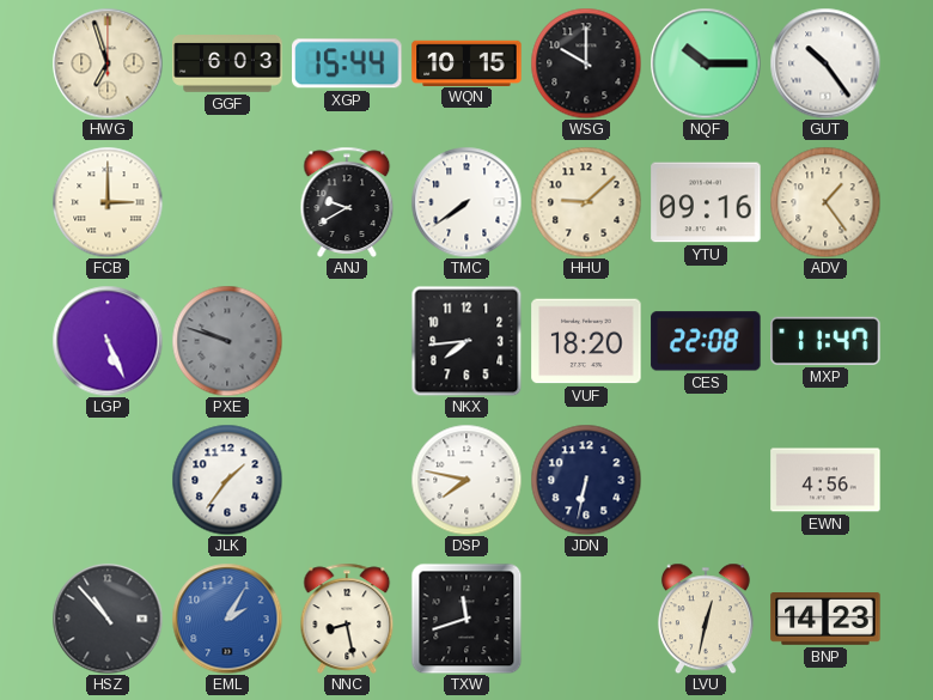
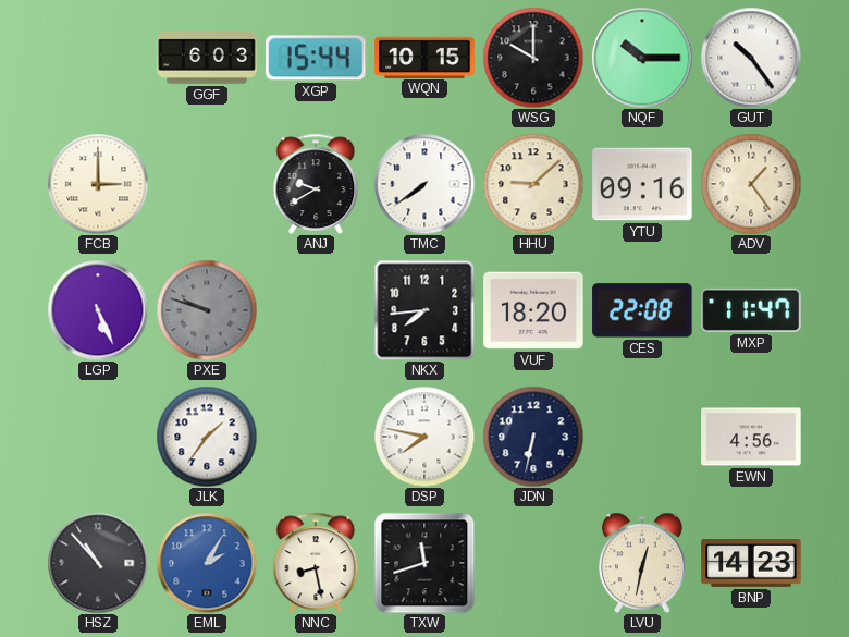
HWG: 6:57 -> none
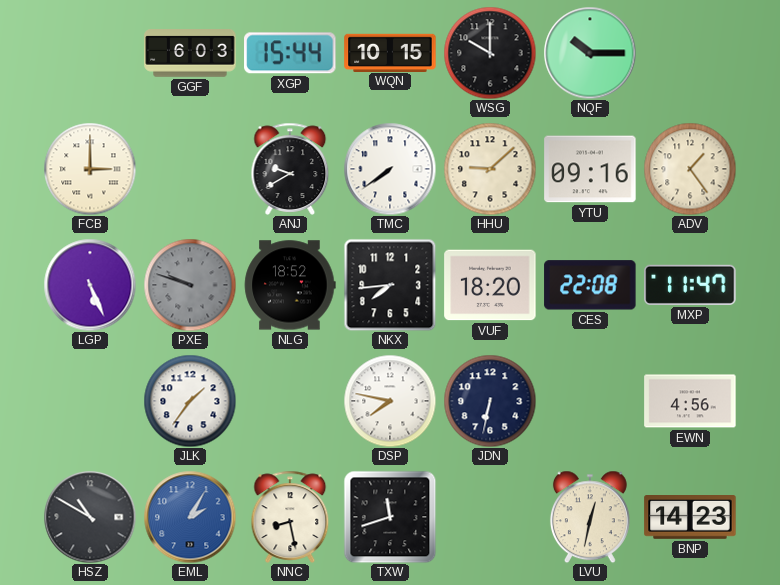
GUT: 10:24 -> none
NLG: none -> 18:52
HSZ: 10:53 -> 10:50
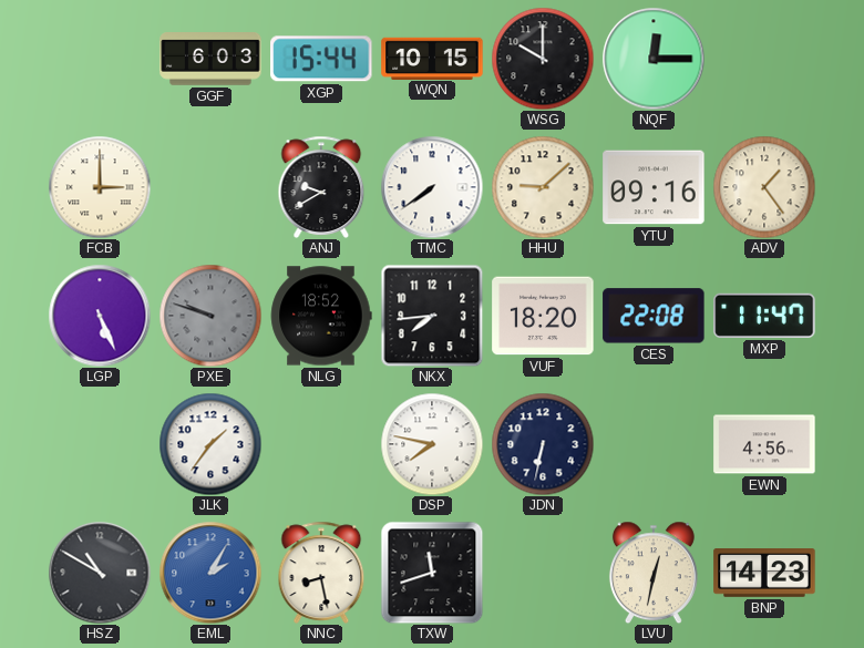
NQF: 10:15 -> 12:15
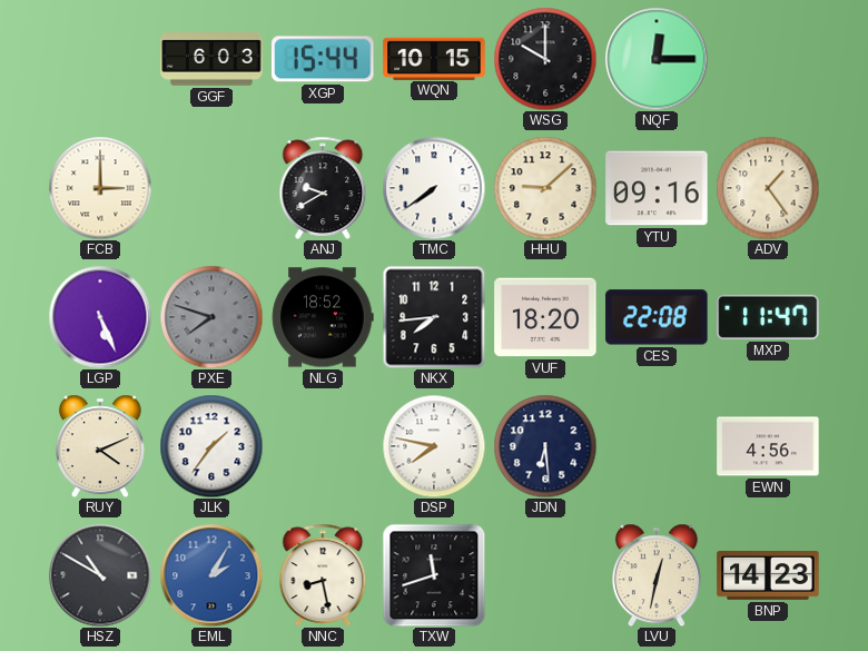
PXE: 9:48 -> 7:48
RUY: none -> 4:11
JDN: 6:32 -> 6:29
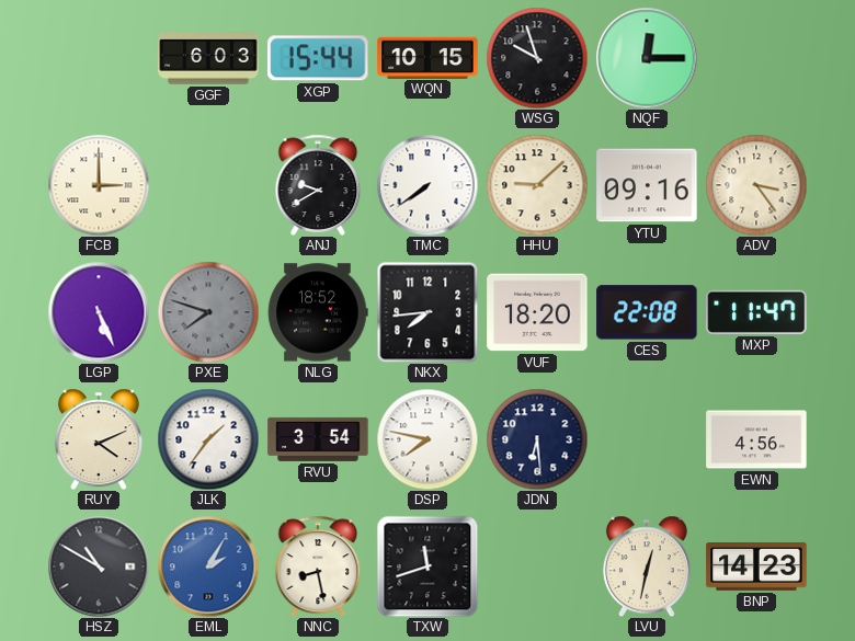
WSG: 10:00 -> 9:57
ADV: 1:24 -> 3:24
RVU: none -> 3:54
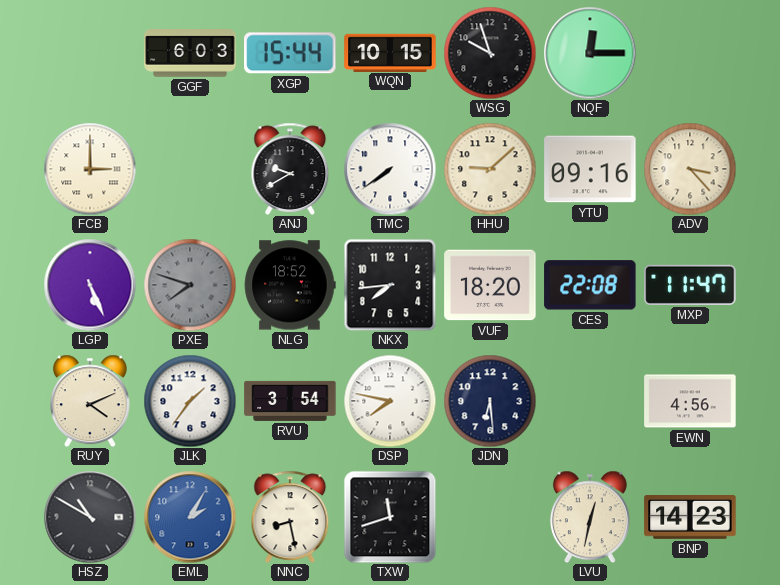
ADV: 3:24 -> 3:23
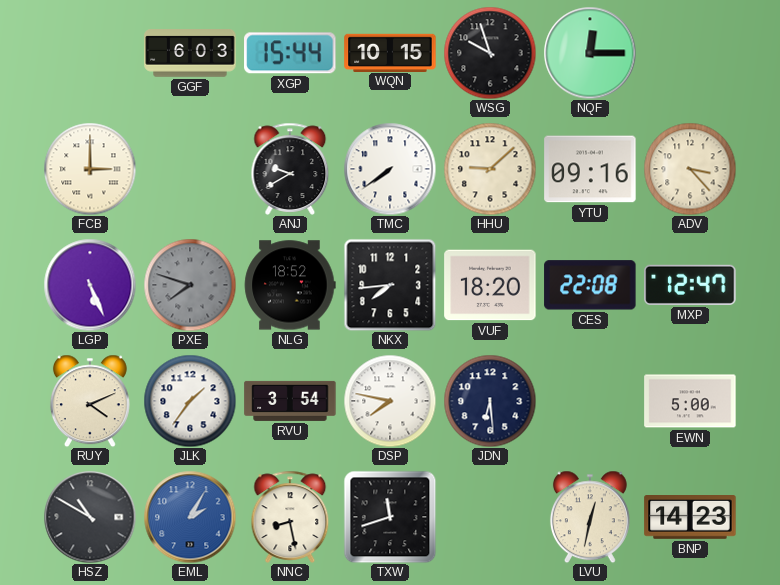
MXP: 11:47 -> 12:47
EWN: 4:56 -> 5:00
